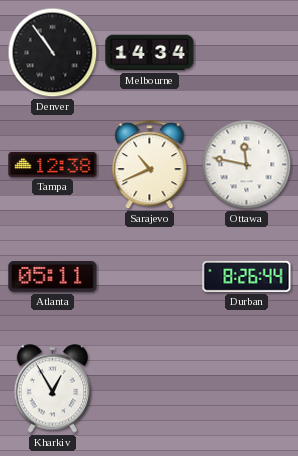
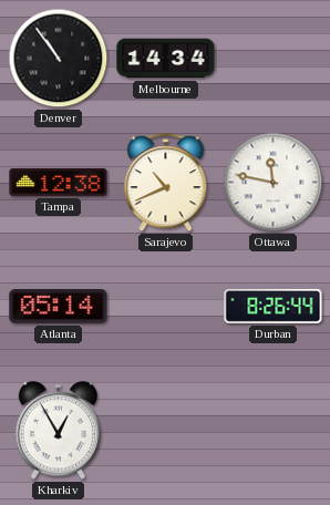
Atlanta: 05:11 -> 05:14
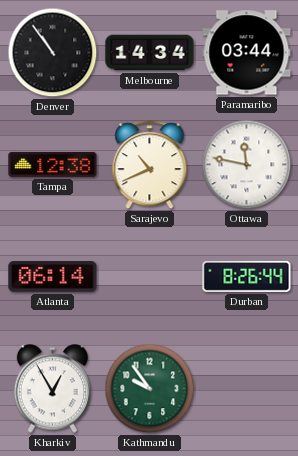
Paramaribo: none -> 03:44
Atlanta: 05:14 -> 06:14
Kathmandu: none -> 9:54
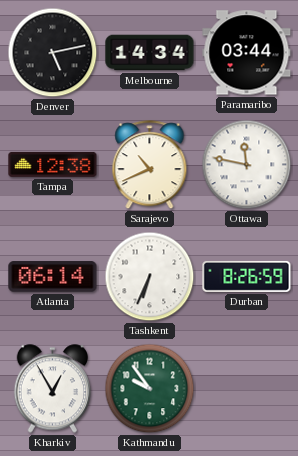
Denver: 10:54 -> 5:13
Tashkent: none -> 6:34
Durban: 8:26:44 -> 8:26:59
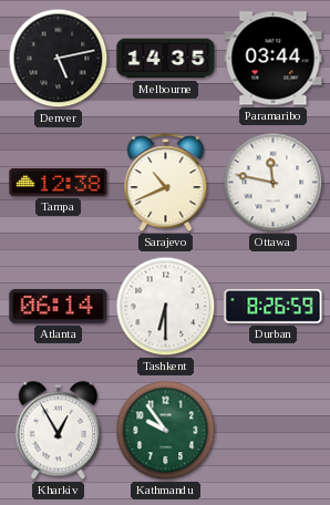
Melbourne: 14:34 -> 14:35
Tashkent: 6:34 -> 6:30
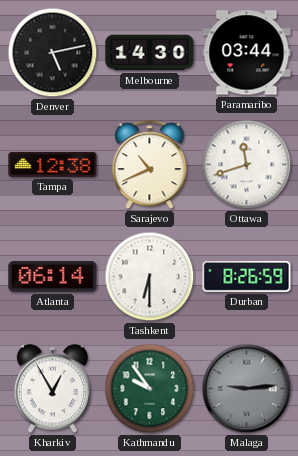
Melbourne: 14:35 -> 14:30
Ottawa: 11:47 -> 11:42
Malaga: none -> 9:14
